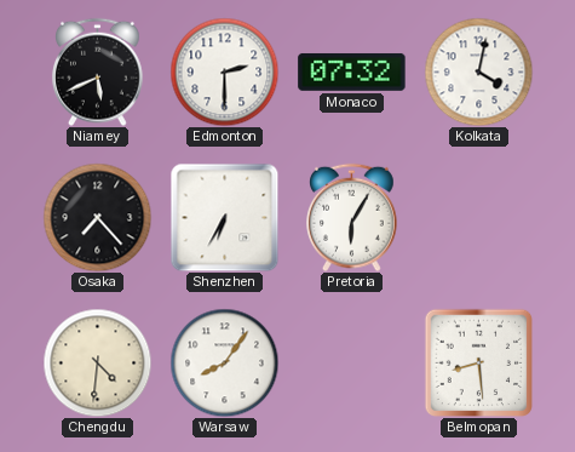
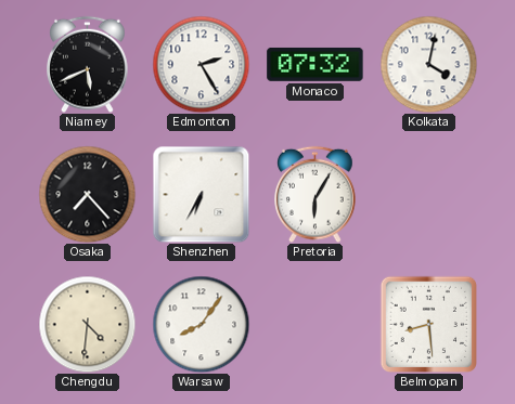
Edmonton: 2:30 -> 2:25
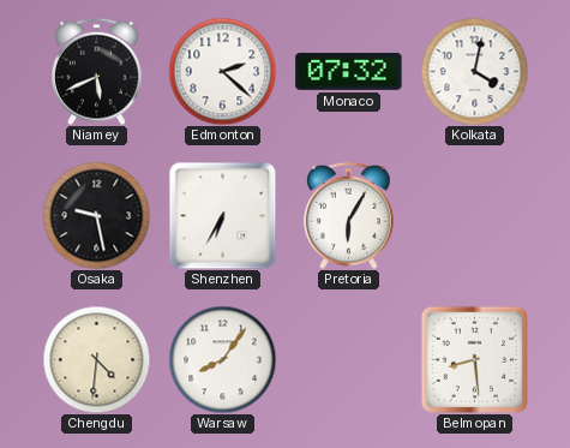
Edmonton: 2:25 -> 2:22
Osaka: 7:23 -> 9:28
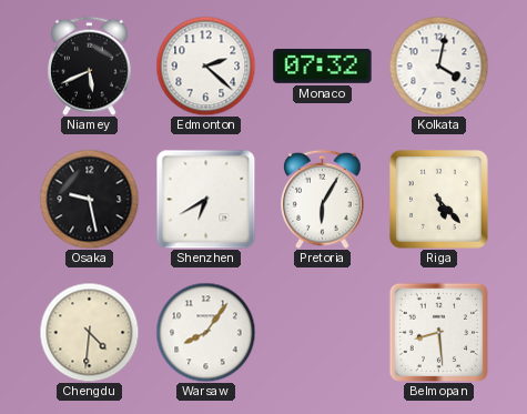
Shenzhen: 6:35 -> 6:40
Riga: none -> 5:23
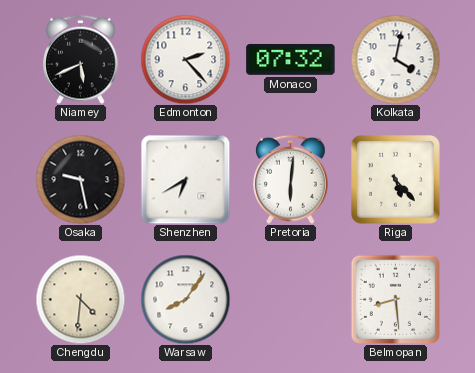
Edmonton: 2:22 -> 2:23
Pretoria: 6:05 -> 6:01
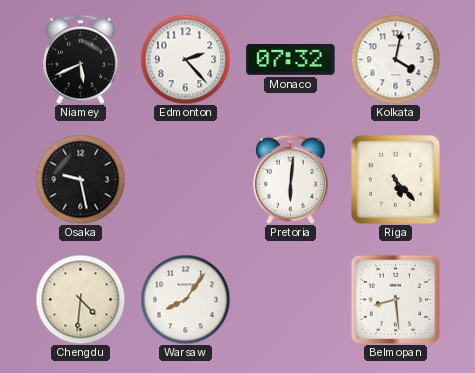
Shenzhen: 6:40 -> none
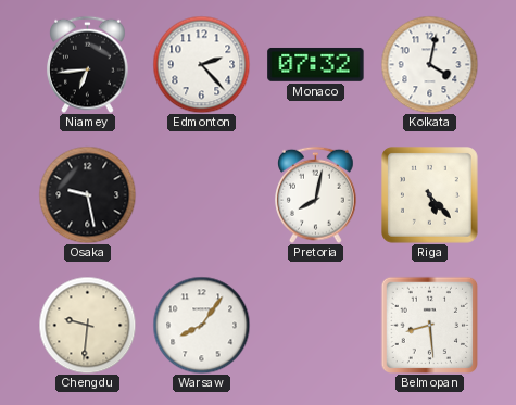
Niamey: 5:41 -> 6:44
Pretoria: 6:01 -> 8:02
Chengdu: 4:31 -> 9:31
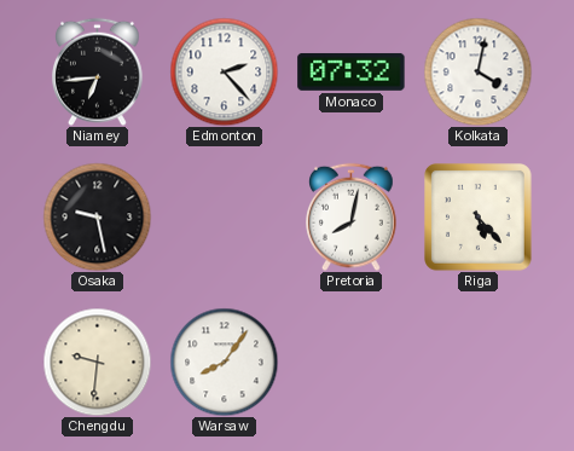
Belmopan: 8:29 -> none
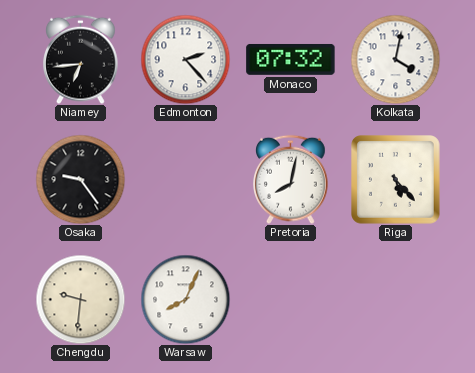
Osaka: 9:28 -> 9:24
Warsaw: 8:06 -> 8:04
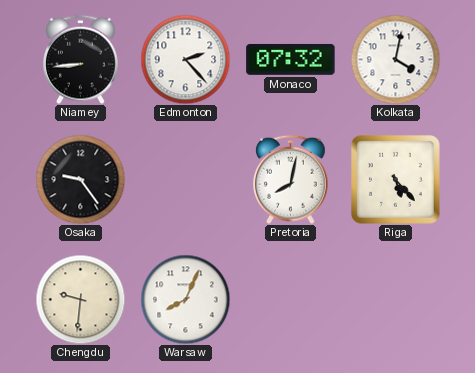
Niamey: 6:44 -> 8:44
